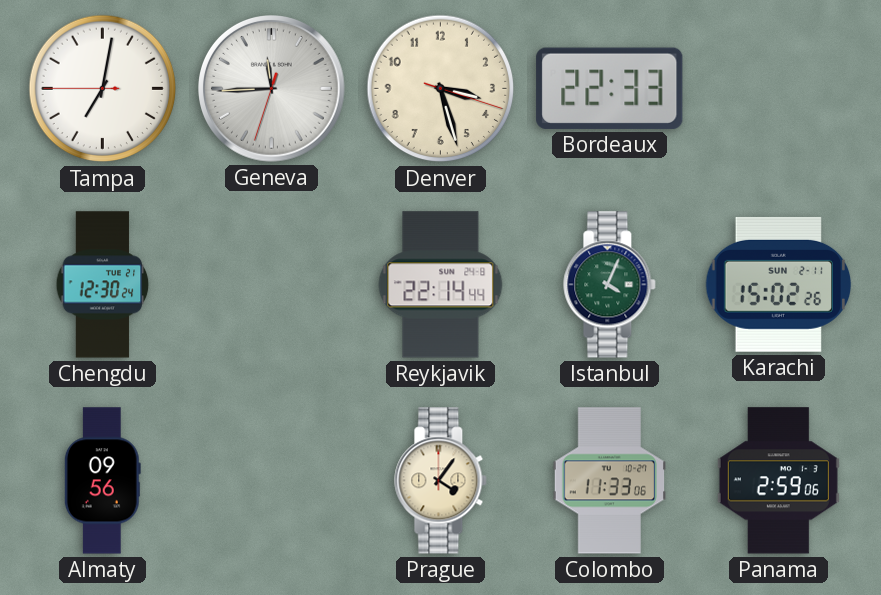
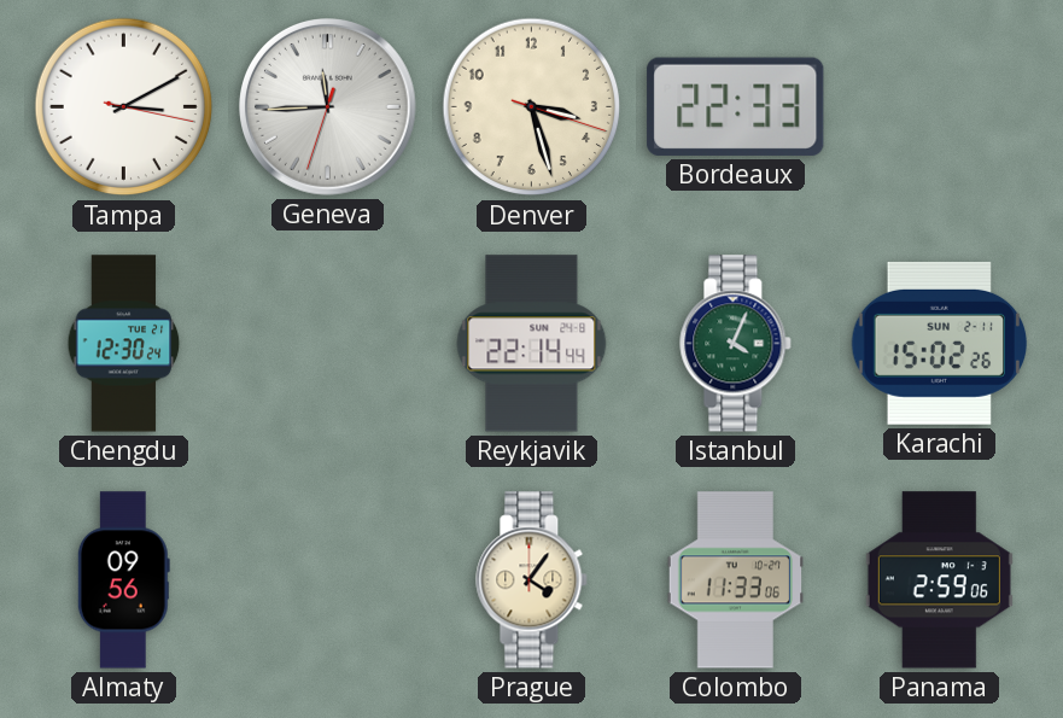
Tampa: 7:01 -> 3:10
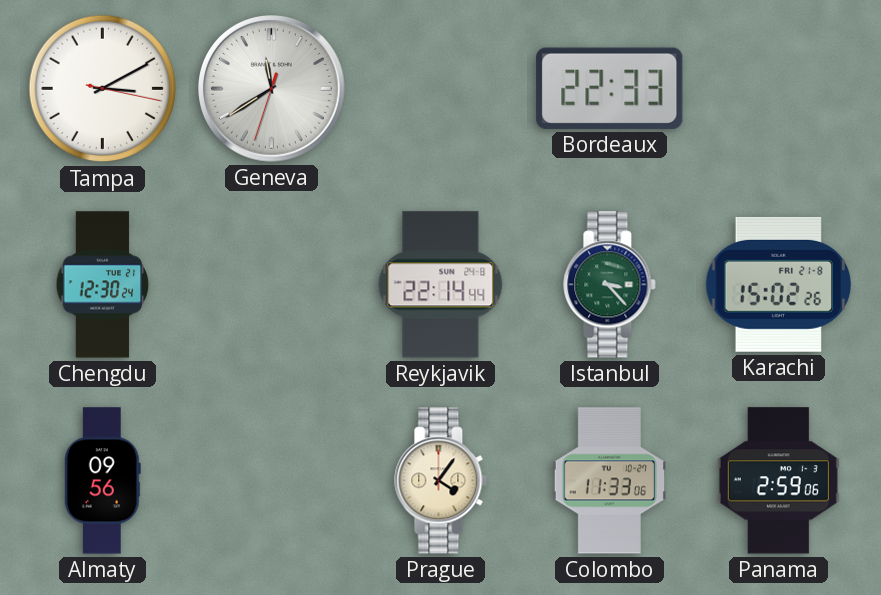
Geneva: 11:44 -> 11:39
Denver: 3:27 -> none
Istanbul: 4:04 -> 3:23
Karachi date: SUN 2-11 -> FRI 21-8
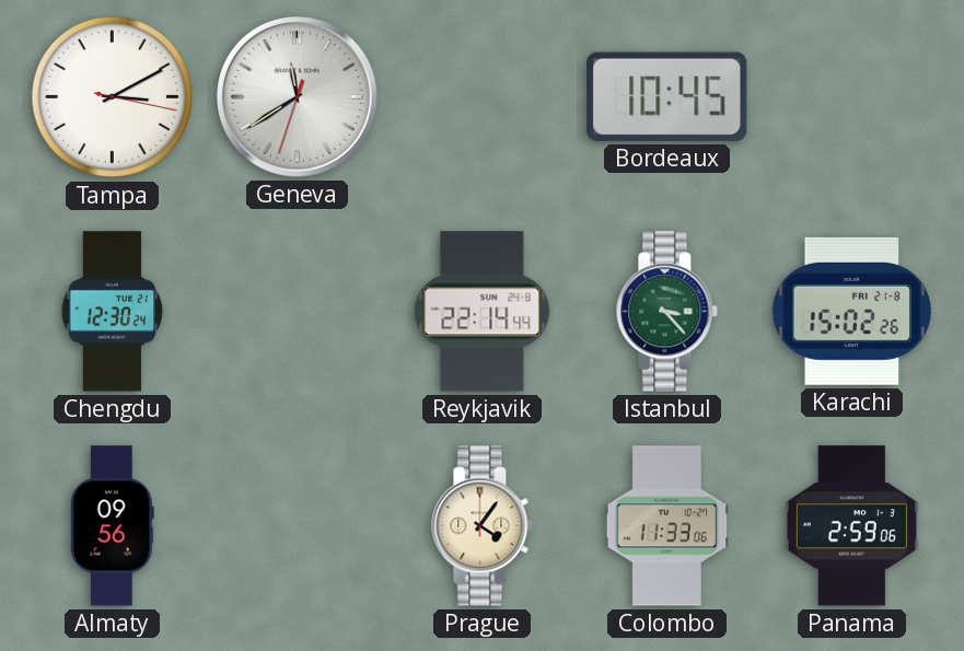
Bordeaux: 22:33 -> 10:45
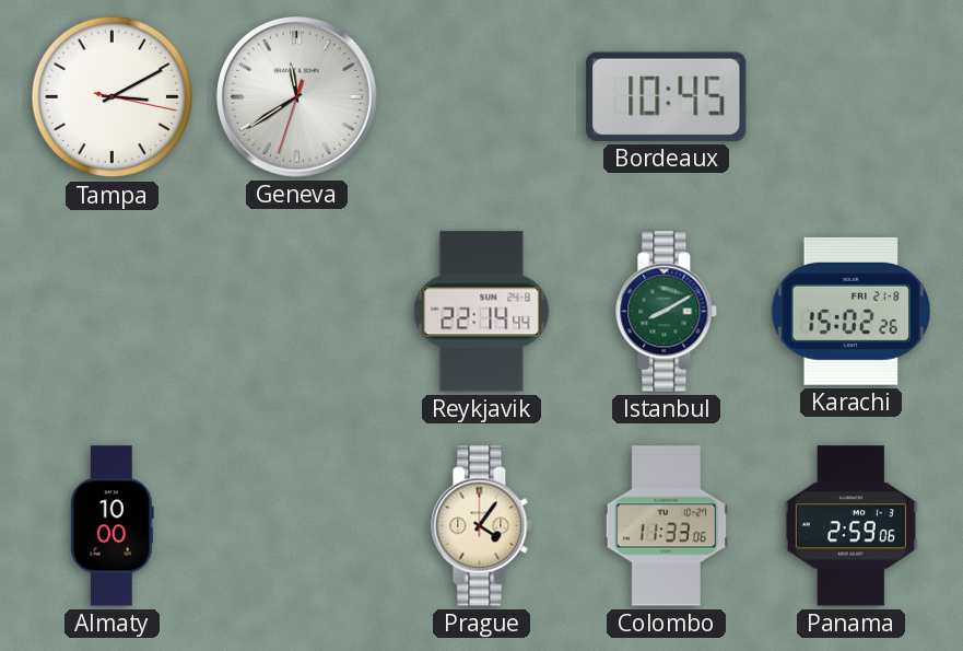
Chengdu: 12:30 -> none
Istanbul: 3:23 -> 8:10
Almaty: 09:56 -> 10:00
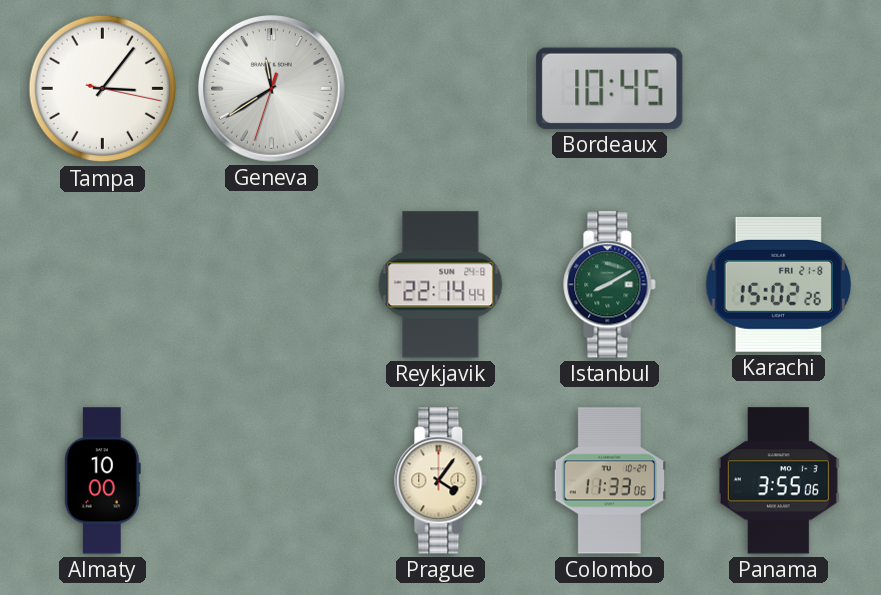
Tampa: 3:10 -> 3:06
Panama: 2:59 -> 3:55
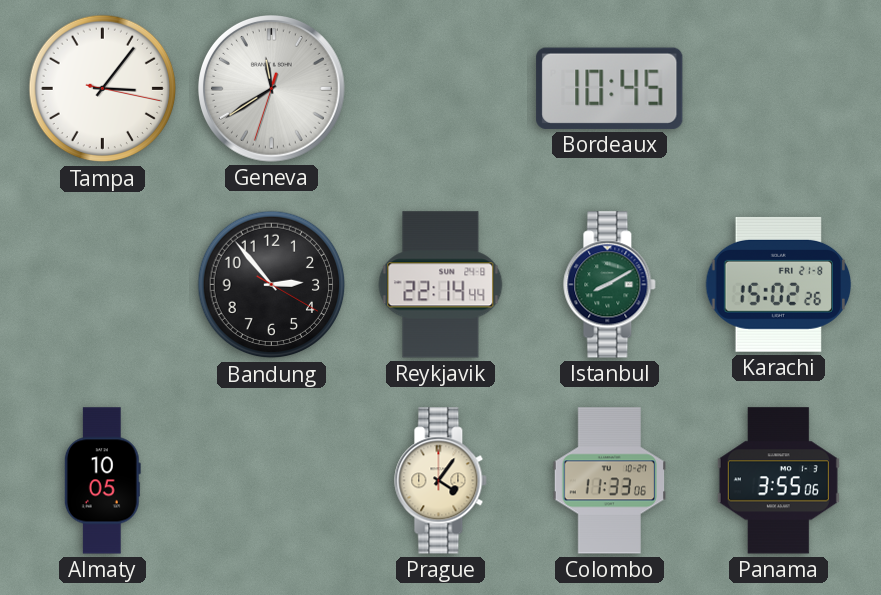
Bandung: none -> 2:53
Almaty: 10:00 -> 10:05
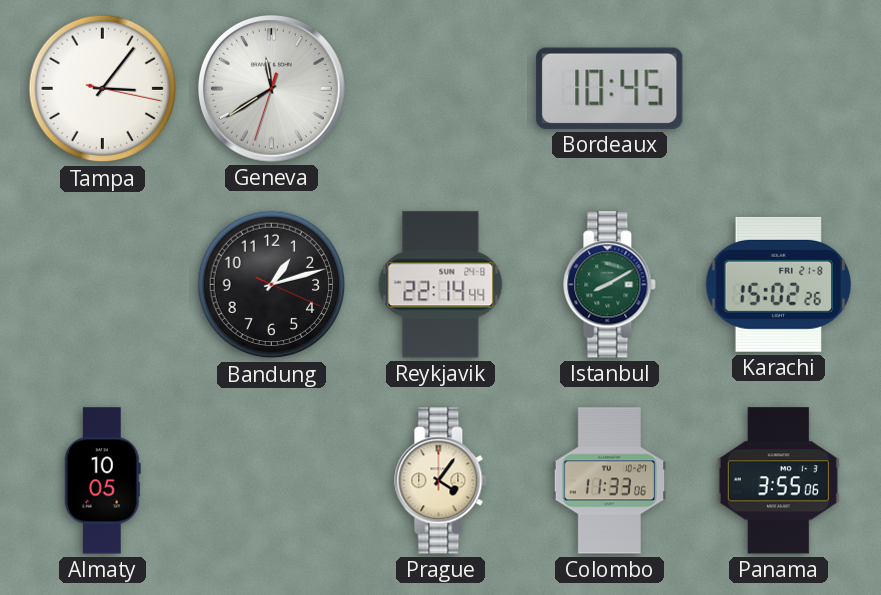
Bandung: 2:53 -> 1:12
